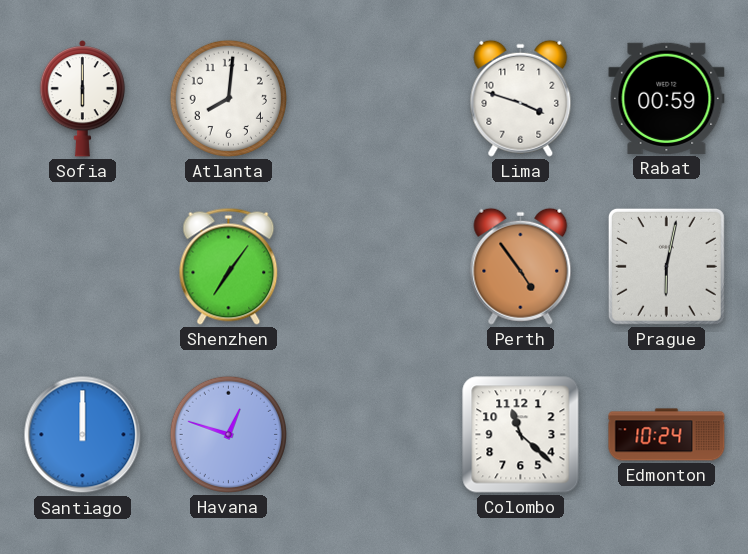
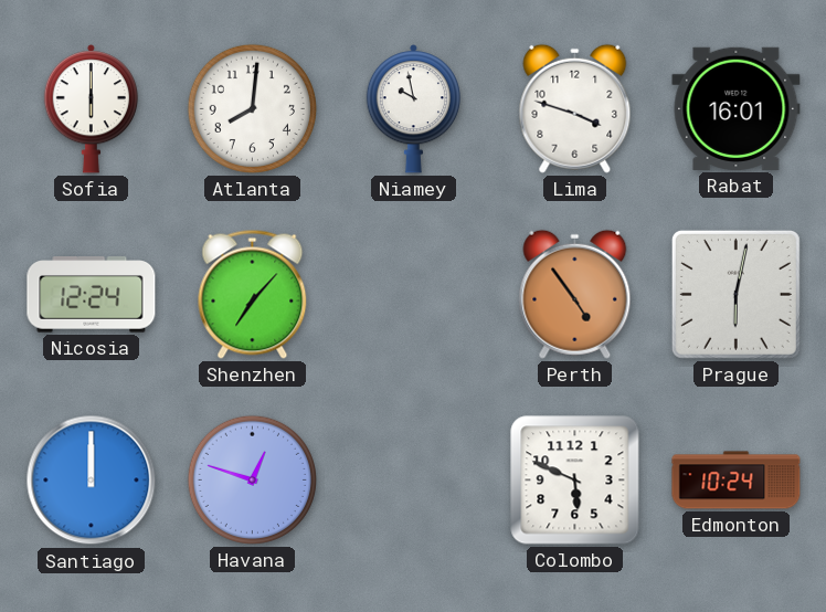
Niamey: none -> 9:58
Rabat: 00:59 -> 16:01
Nicosia: none -> 12:24
Shenzhen: 7:06 -> 7:07
Colombo: 11:22 -> 5:49
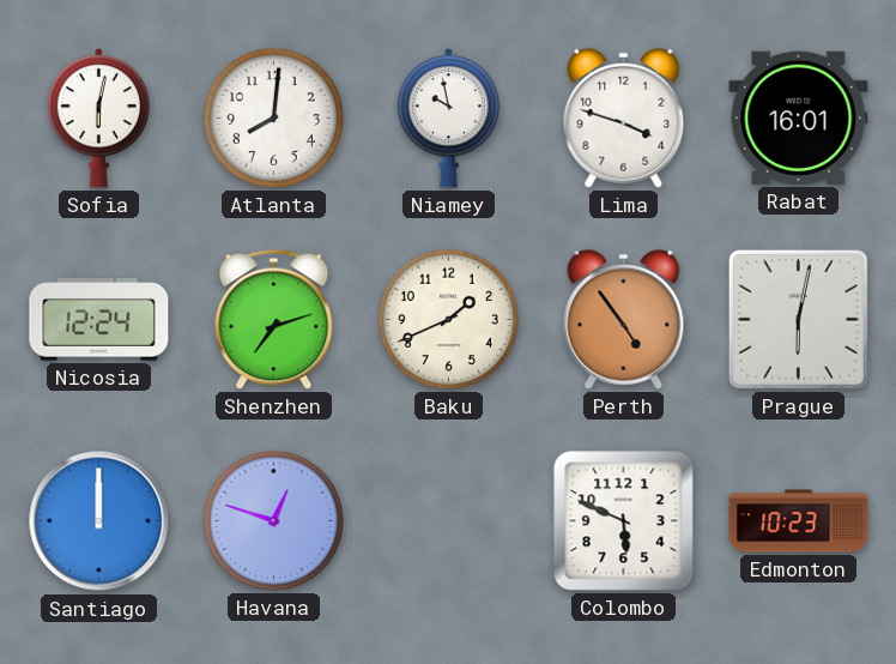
Sofia: 6:00 -> 6:02
Shenzhen: 7:07 -> 7:12
Baku: none -> 1:41
Edmonton: 10:24 -> 10:23
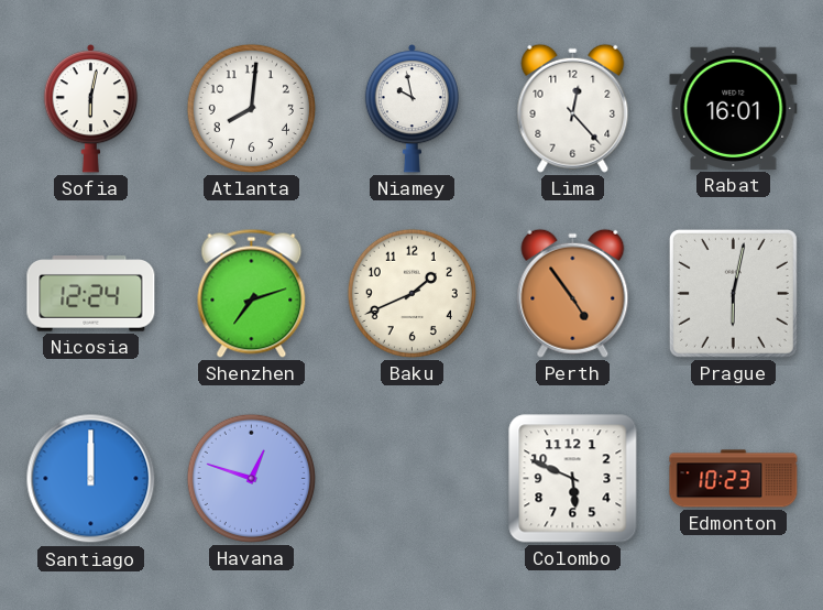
Lima: 3:48 -> 12:23
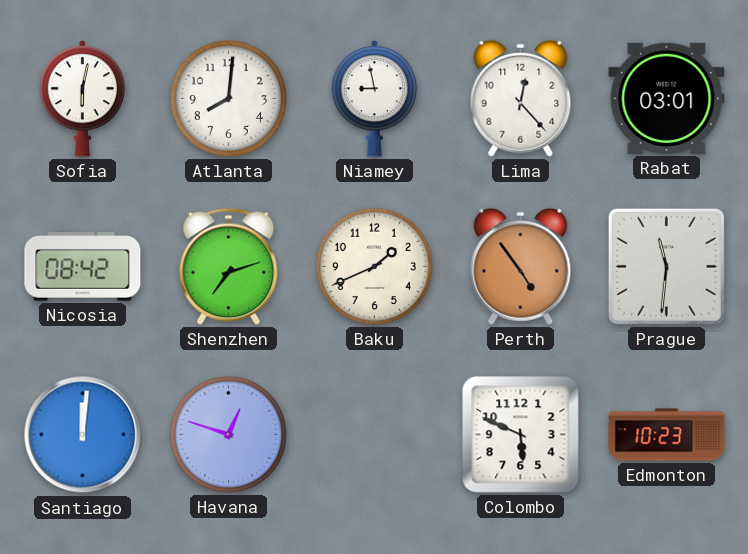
Niamey: 9:58 -> 8:58
Rabat: 16:01 -> 03:01
Nicosia: 12:24 -> 08:42
Prague: 6:02 -> 11:31
Santiago: 12:00 -> 12:01
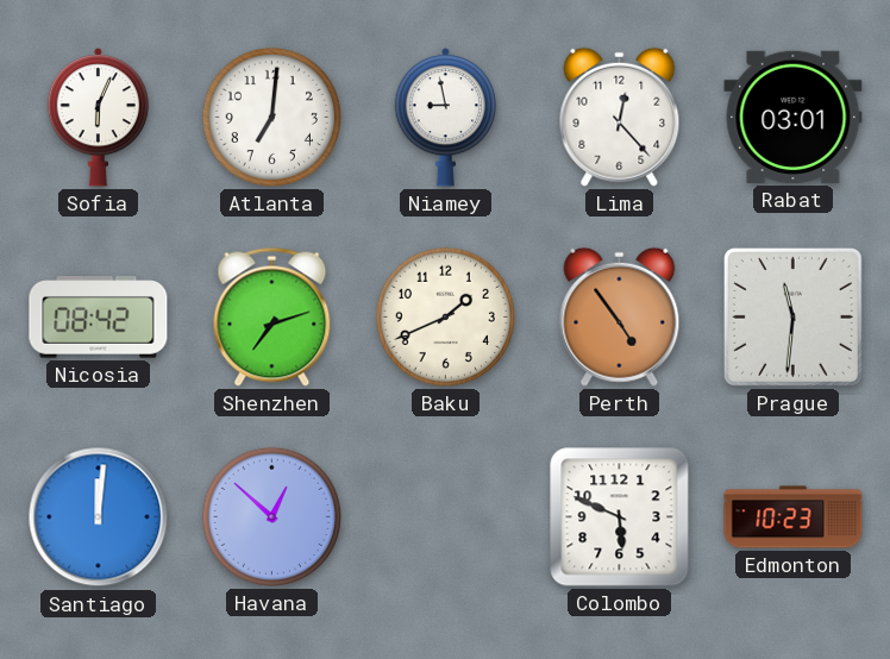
Sofia: 6:02 -> 6:04
Atlanta: 8:01 -> 7:01
Havana: 12:48 -> 12:52
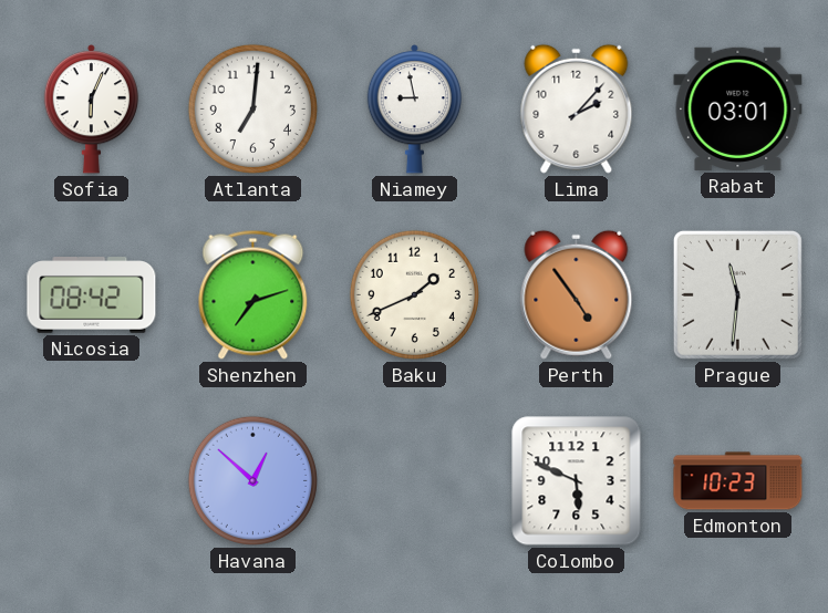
Lima: 12:23 -> 2:07
Santiago: 12:01 -> none
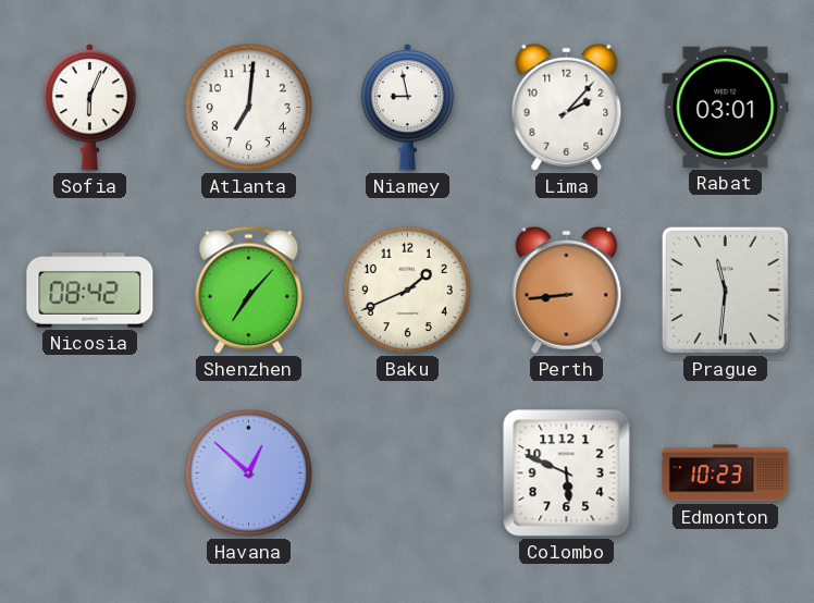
Shenzhen: 7:12 -> 7:07
Perth: 4:54 -> 8:44
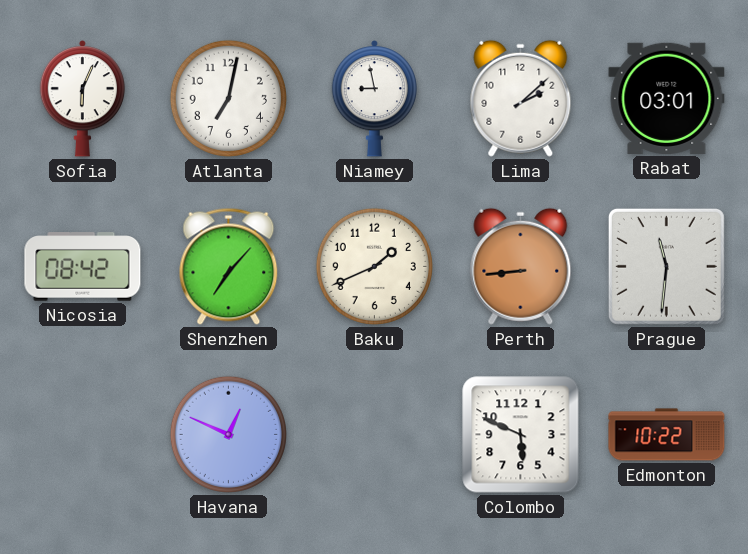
Atlanta: 7:01 -> 7:02
Lima: 2:07 -> 2:08
Havana: 12:52 -> 12:49
Edmonton: 10:23 -> 10:22
